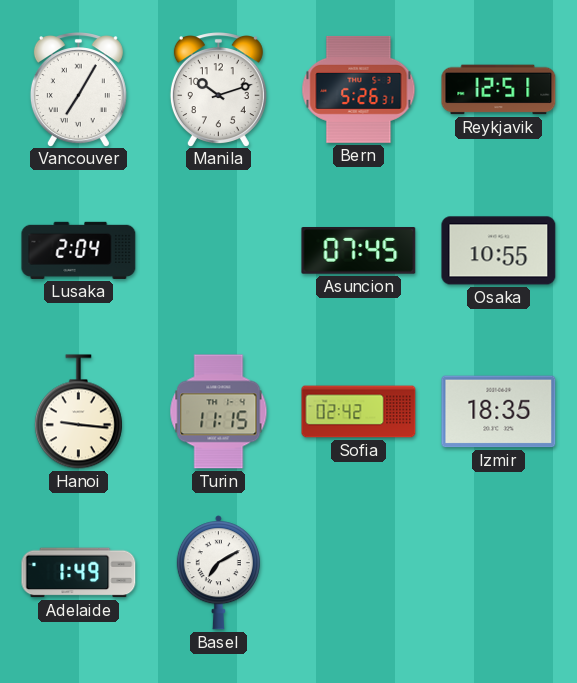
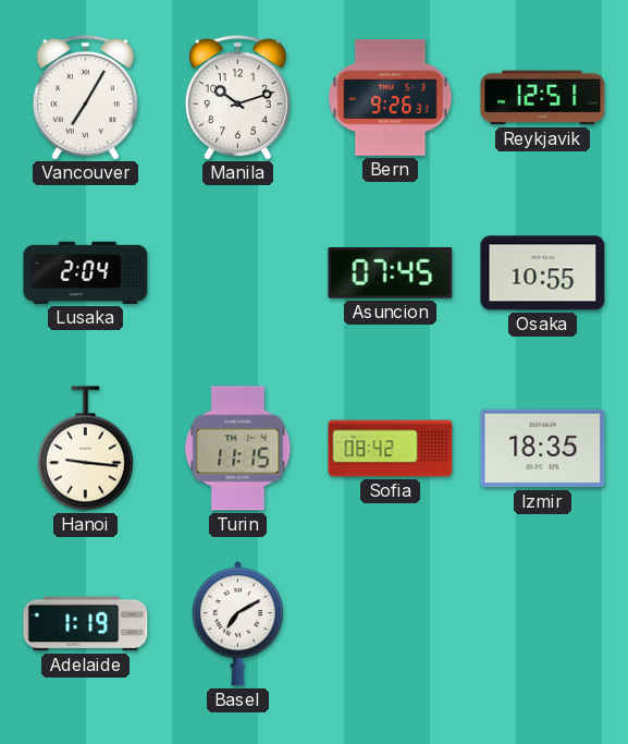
Bern: 5:26 -> 9:26
Sofia: 02:42 -> 08:42
Adelaide: 1:49 -> 1:19
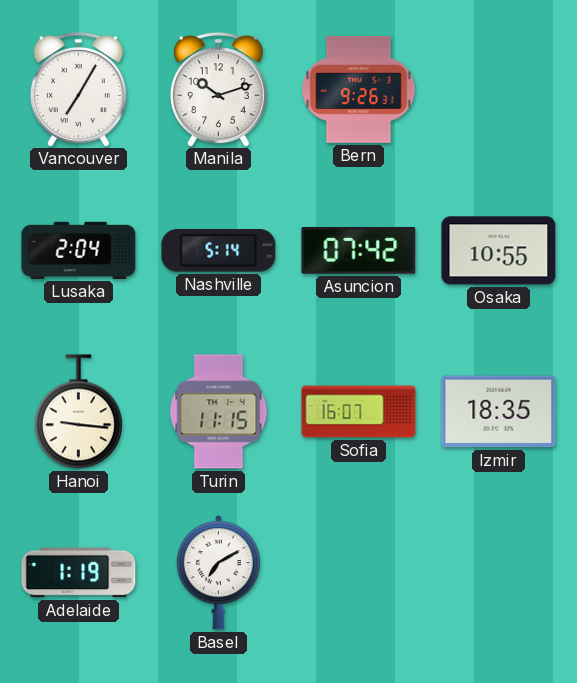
Reykjavik: 12:51 -> none
Nashville: none -> 5:14
Asuncion: 07:45 -> 07:42
Sofia: 08:42 -> 16:07
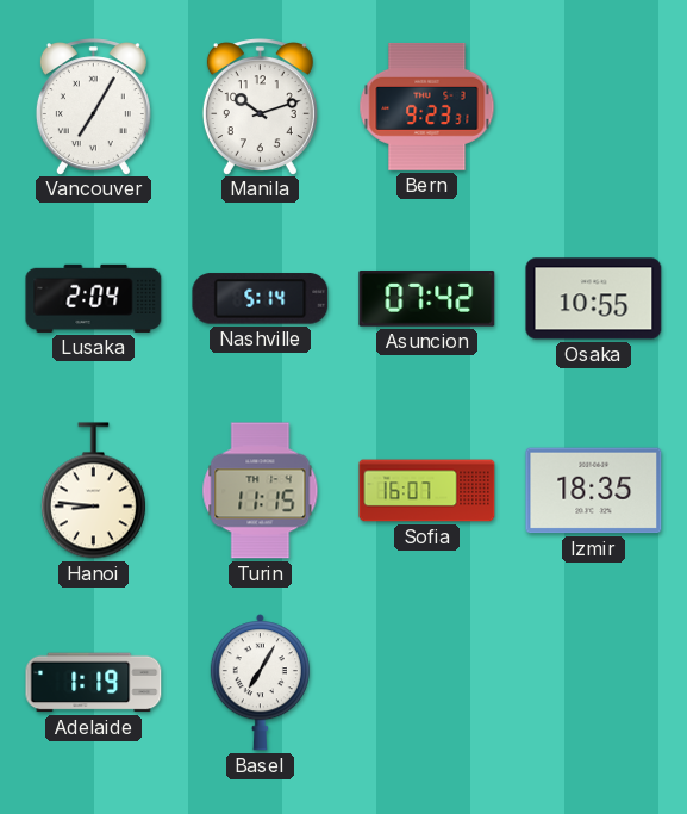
Bern: 9:26 -> 9:23
Hanoi: 9:16 -> 8:46
Basel: 7:10 -> 7:05
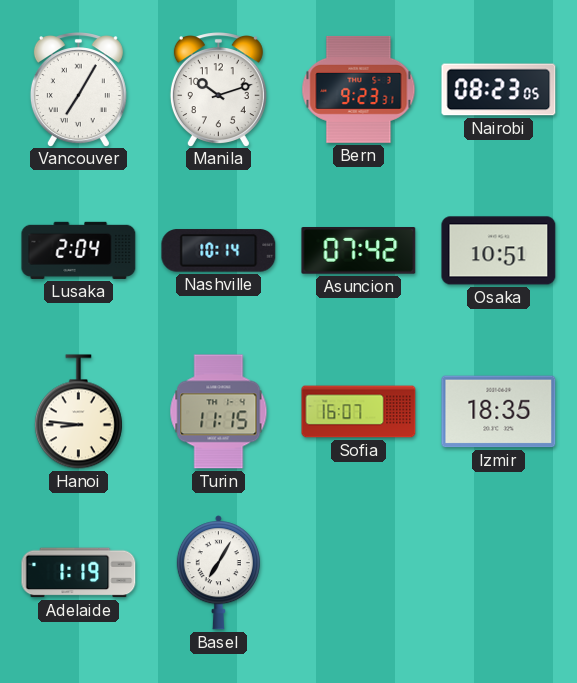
Nairobi: none -> 08:23
Nashville: 5:14 -> 10:14
Osaka: 10:55 -> 10:51
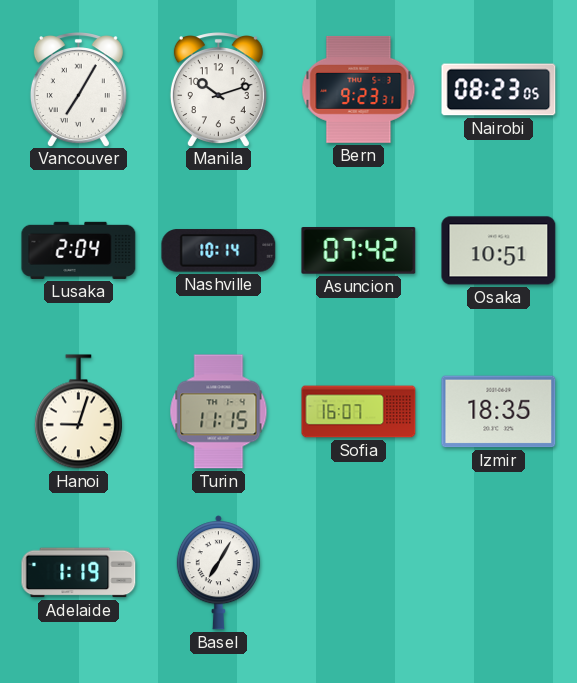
Hanoi: 8:46 -> 9:03
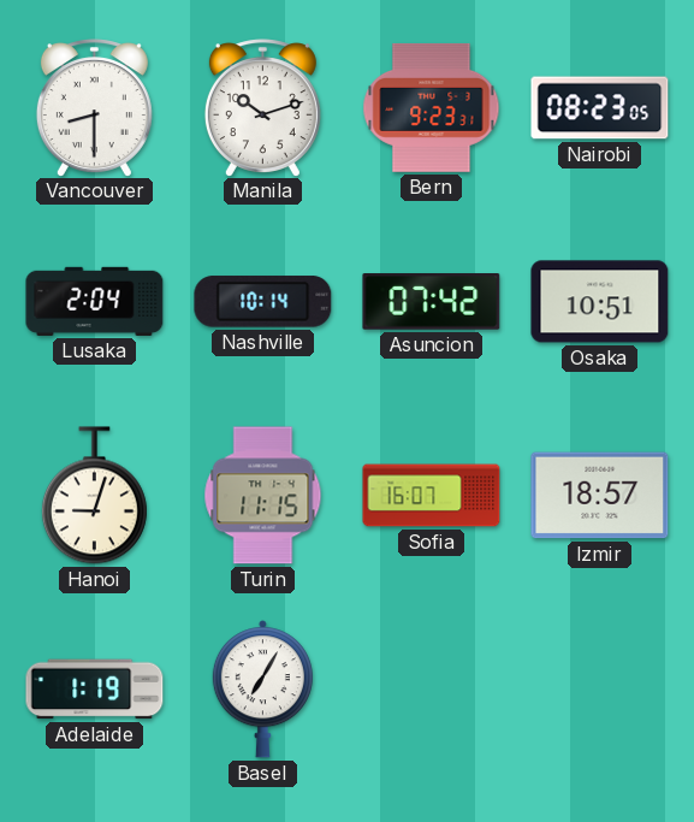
Vancouver: 7:05 -> 8:30
Izmir: 18:35 -> 18:57
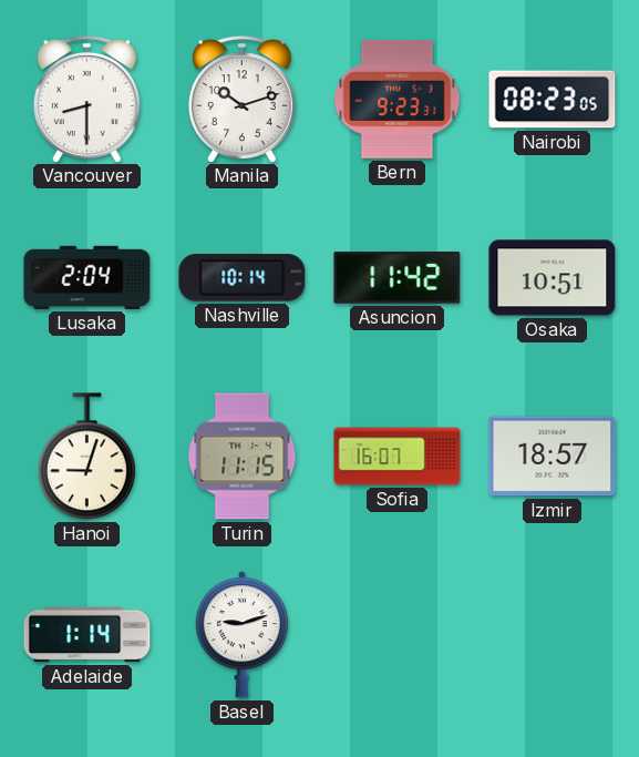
Asuncion: 07:42 -> 11:42
Adelaide: 1:19 -> 1:14
Basel: 7:05 -> 9:12
